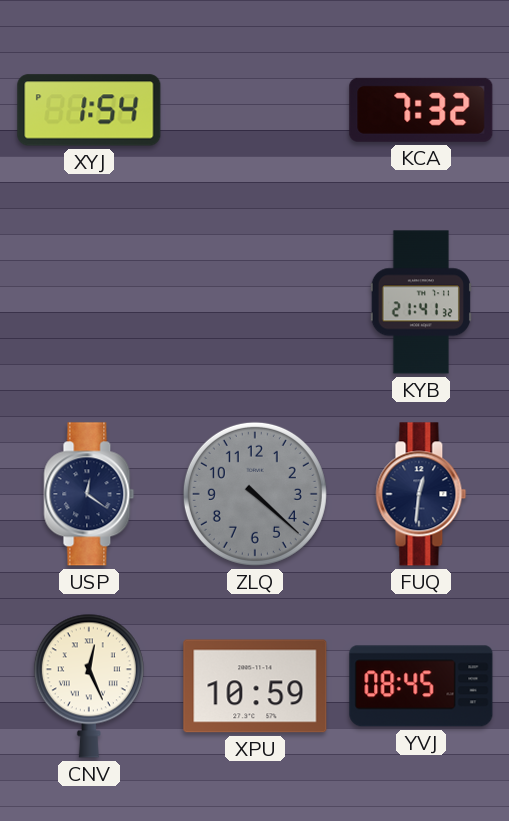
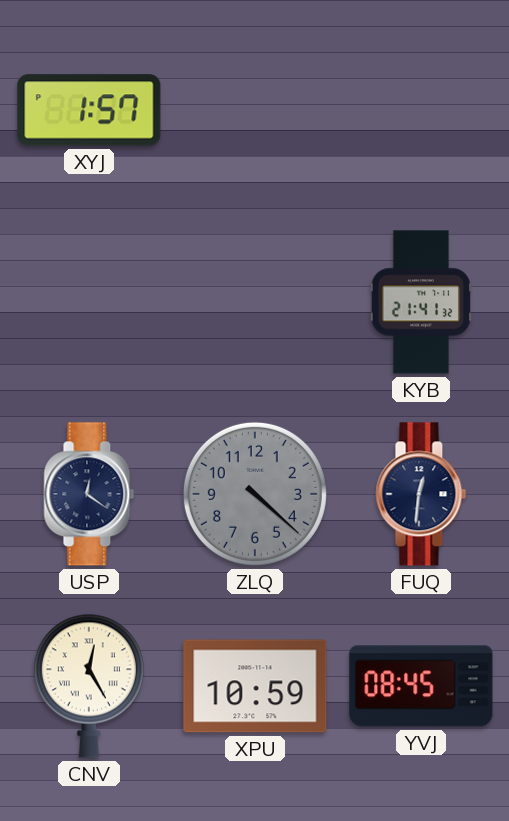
XYJ: 1:54 -> 1:57
KCA: 7:32 -> none
CNV: 12:26 -> 12:25
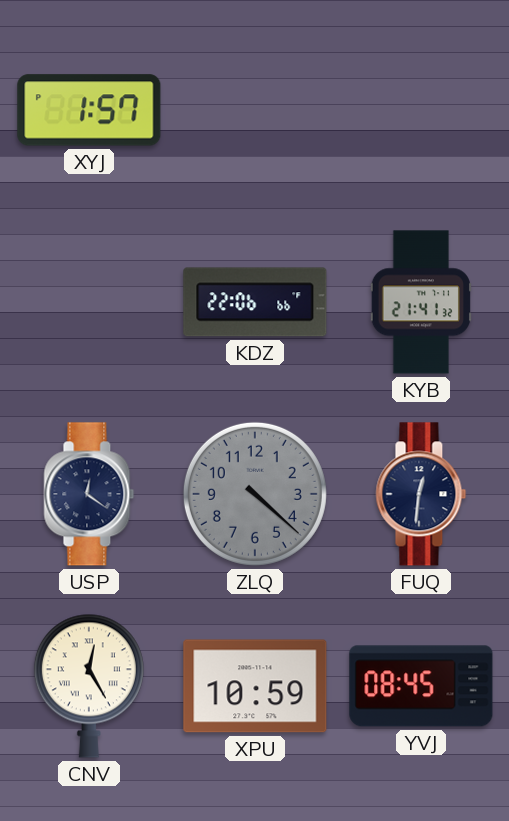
KDZ: none -> 22:06
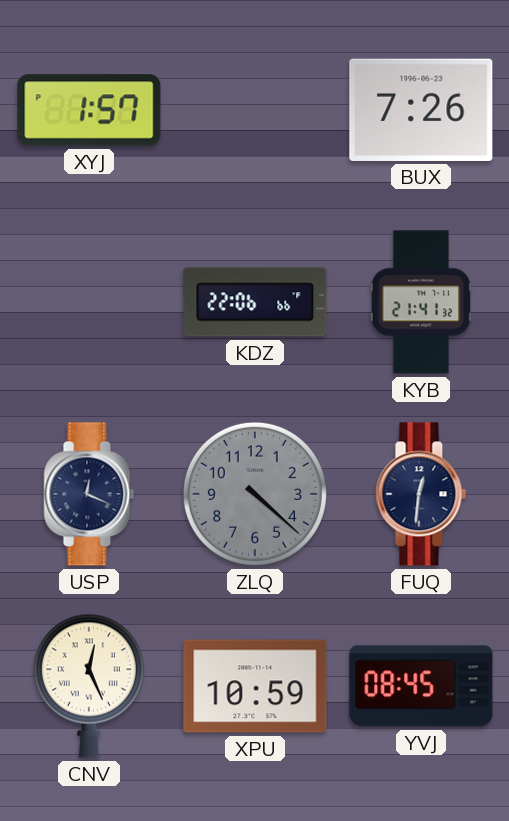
BUX: none -> 7:26
USP: 12:21 -> 12:19
CNV: 12:25 -> 12:26
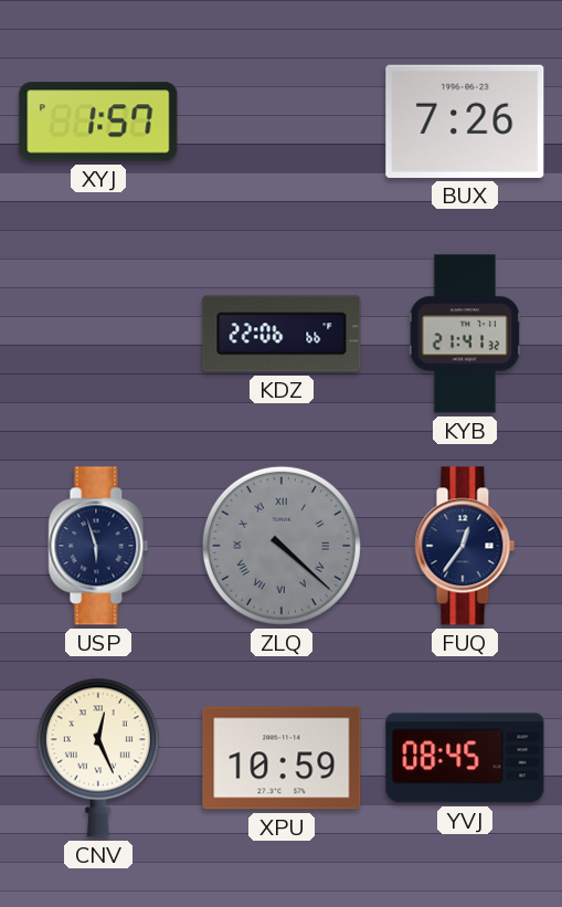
USP: 12:19 -> 5:57
ZLQ numerals: Arabic -> Roman
FUQ: 12:31 -> 12:36
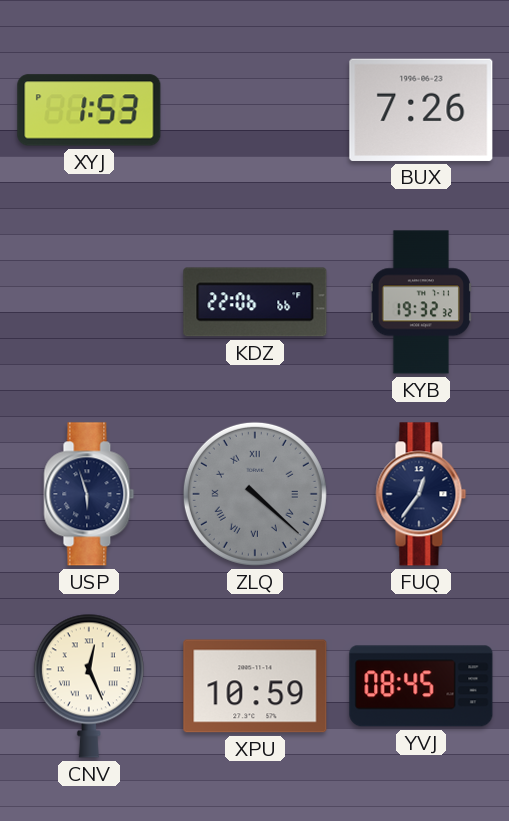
XYJ: 1:57 -> 1:53
KYB: 21:41 -> 19:32
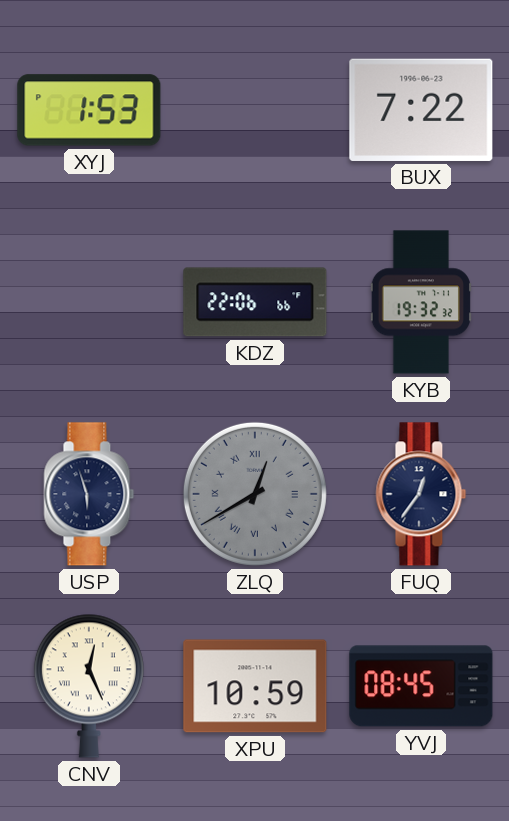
BUX: 7:26 -> 7:22
ZLQ: 4:22 -> 12:40
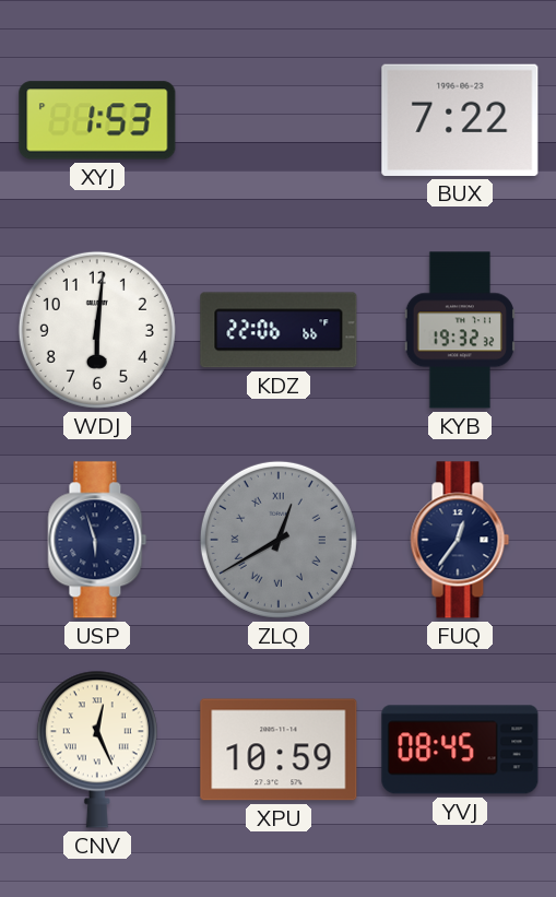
WDJ: none -> 6:01
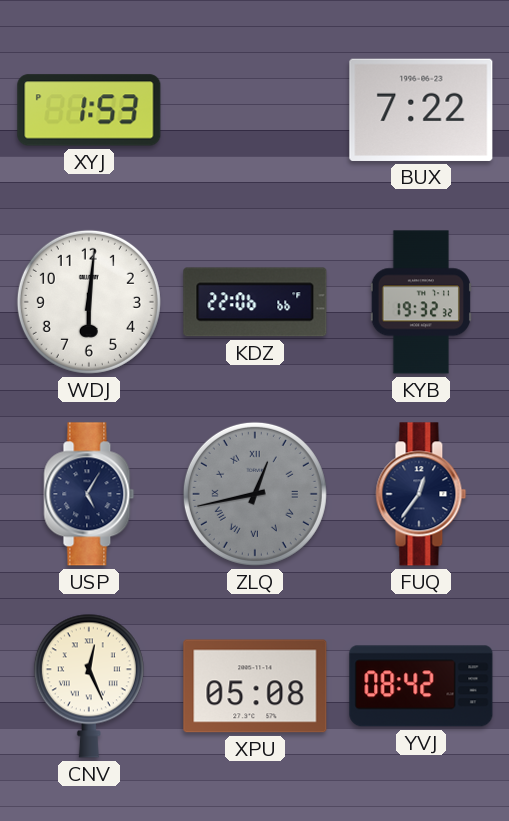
USP: 5:57 -> 5:05
ZLQ: 12:40 -> 12:43
XPU: 10:59 -> 05:08
YVJ: 08:45 -> 08:42
